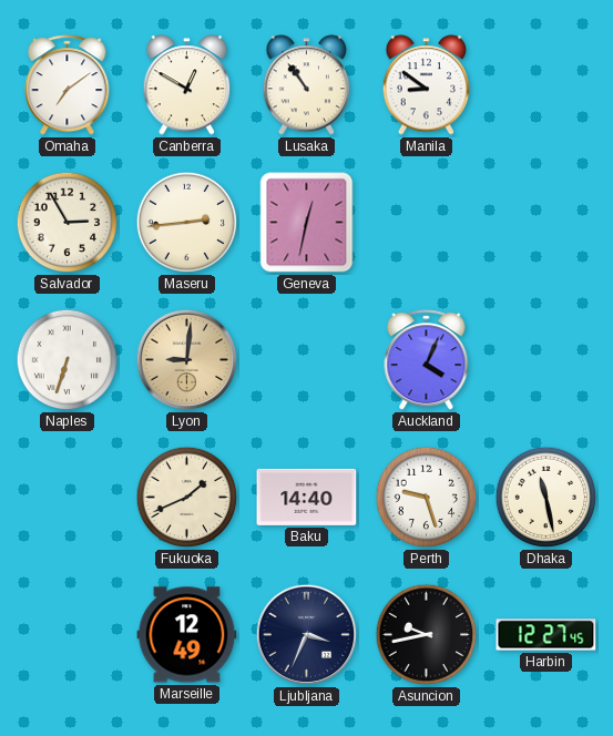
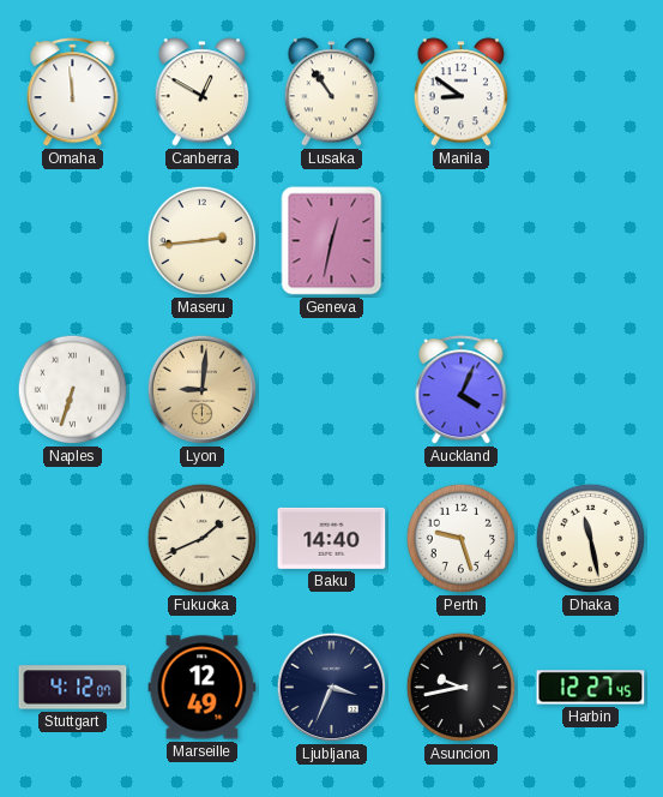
Omaha: 7:09 -> 11:59
Salvador: 2:55 -> none
Stuttgart: none -> 4:12
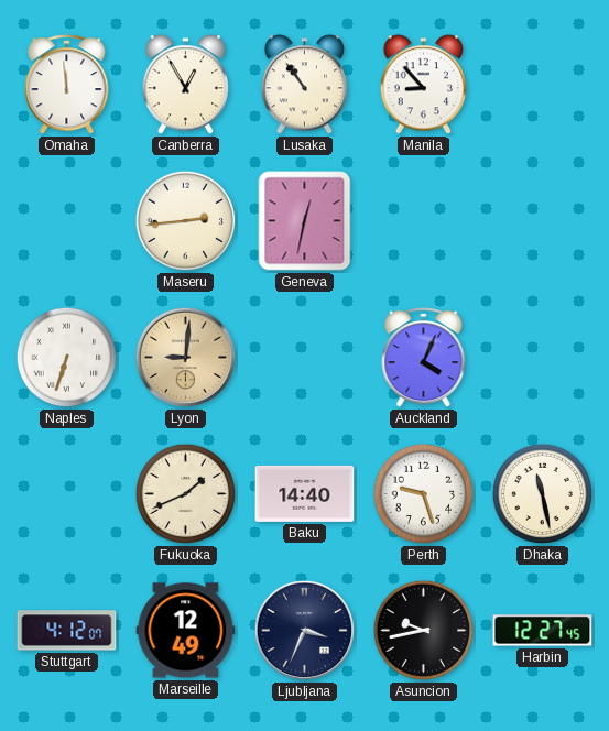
Canberra: 12:50 -> 12:55
Manila: 8:51 -> 8:53
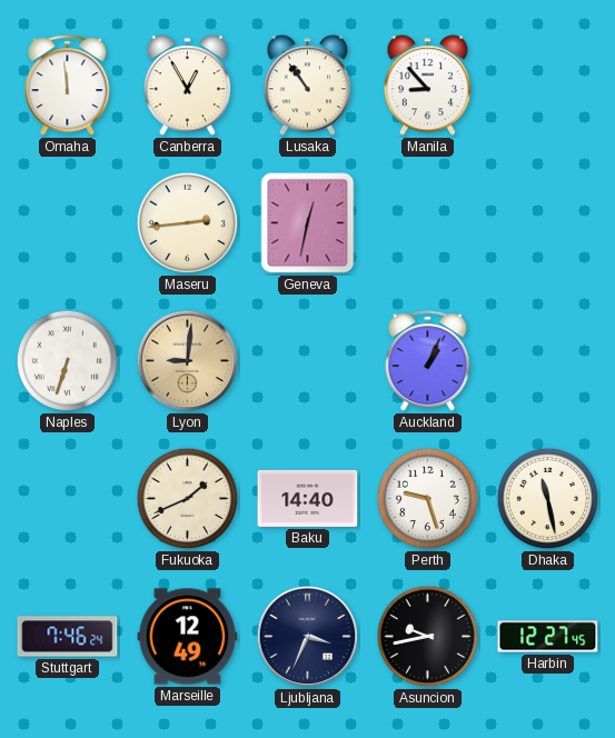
Auckland: 4:04 -> 1:04
Stuttgart: 4:12 -> 7:46
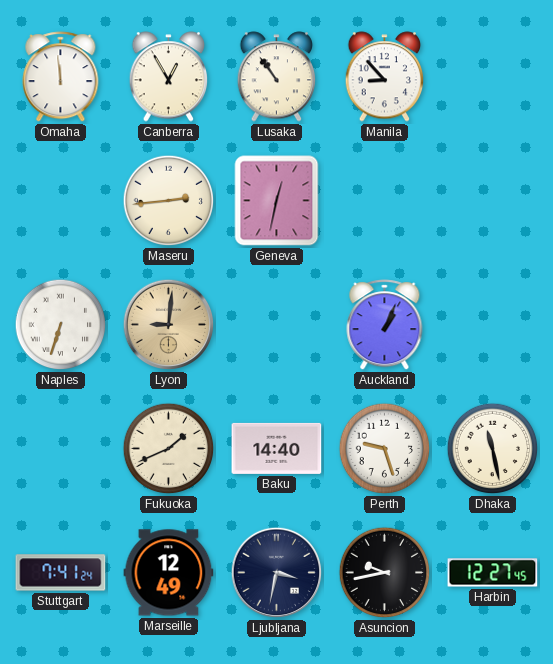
Stuttgart: 7:46 -> 7:41
Ljubljana: 3:34 -> 3:32
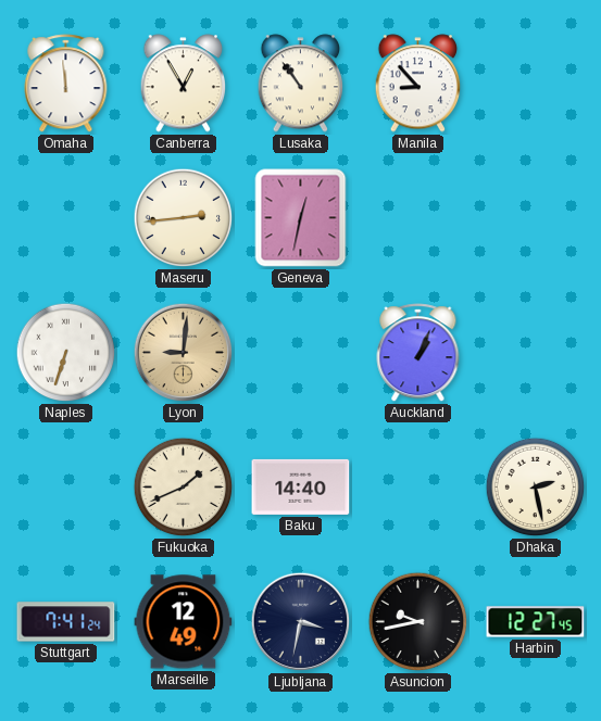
Perth: 9:27 -> none
Dhaka: 11:28 -> 2:28
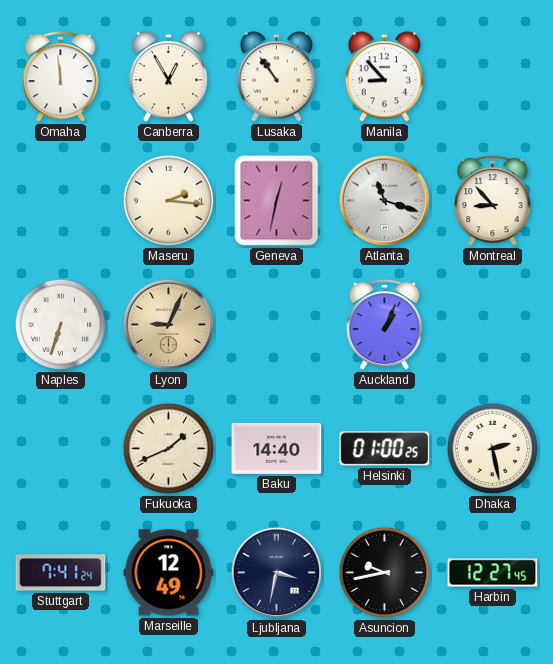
Maseru: 2:44 -> 2:16
Atlanta: none -> 11:18
Montreal: none -> 8:53
Lyon: 9:01 -> 9:04
Helsinki: none -> 01:00
